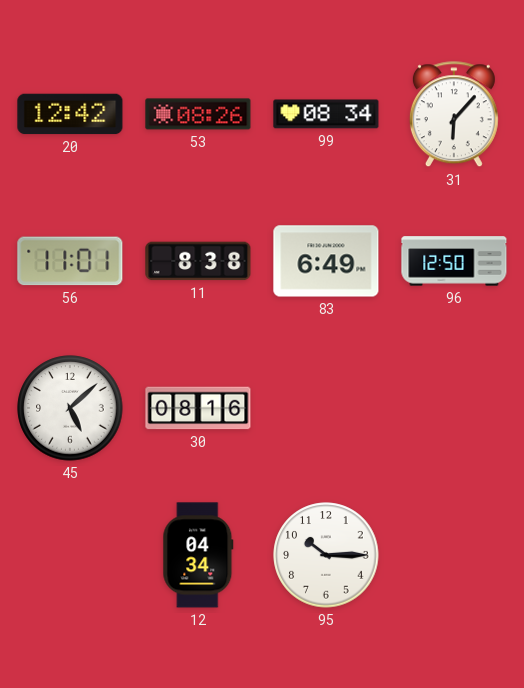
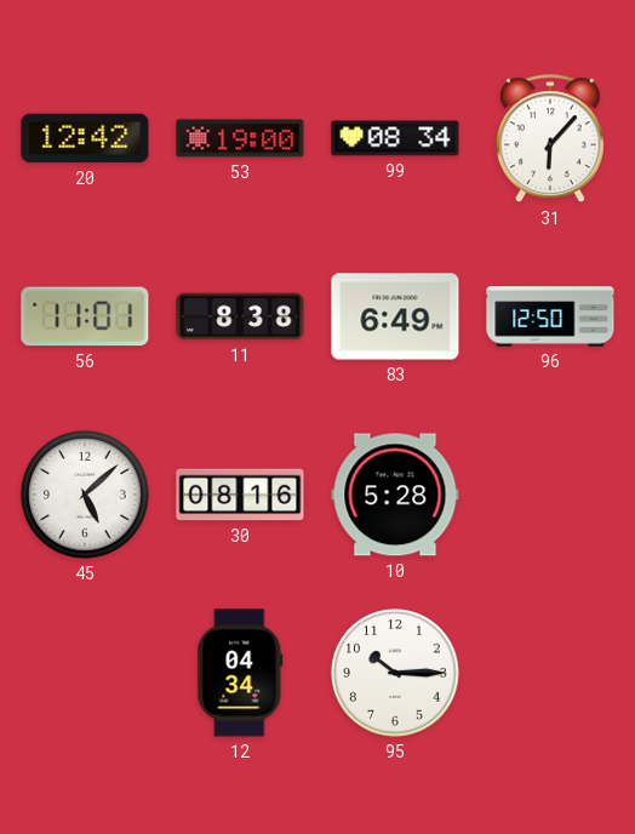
53: 08:26 -> 19:00
10: none -> 5:28
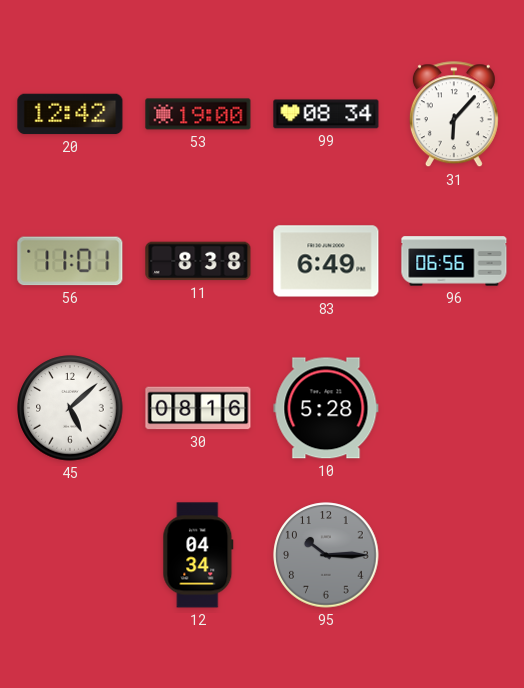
96: 12:50 -> 06:56
95 dial: white -> grey
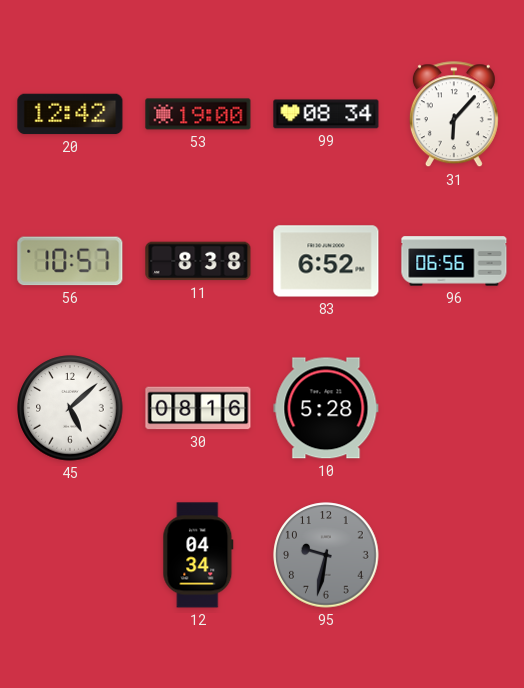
56: 11:01 -> 10:57
83: 6:49 -> 6:52
95: 10:15 -> 9:32
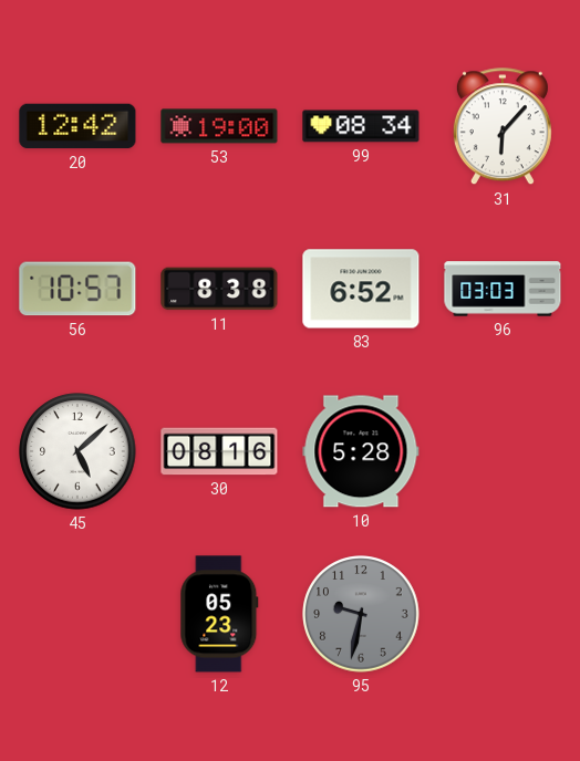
96: 06:56 -> 03:03
12: 04:34 -> 05:23
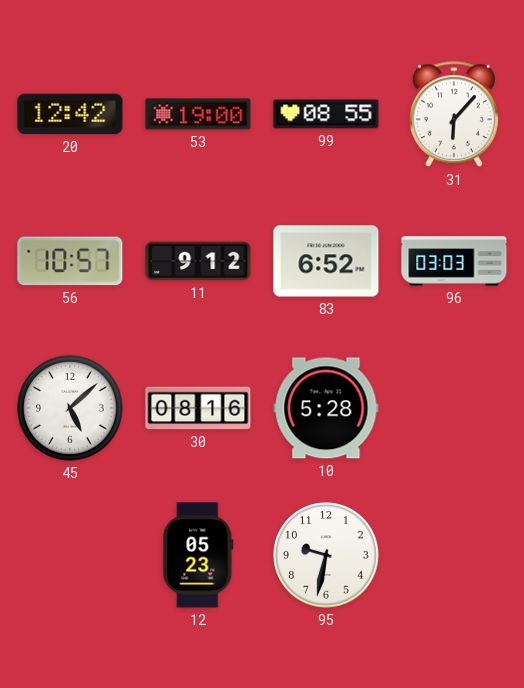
99: 08:34 -> 08:55
11: 8:38 -> 9:12
95 dial: grey -> white
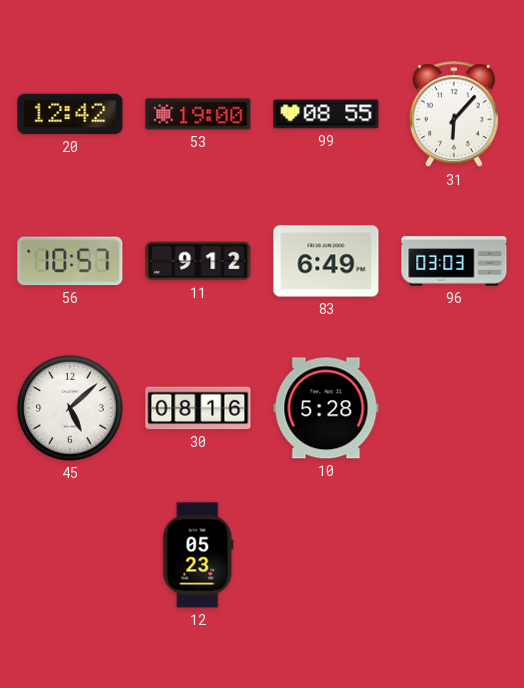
83: 6:52 -> 6:49
95: 9:32 -> none
